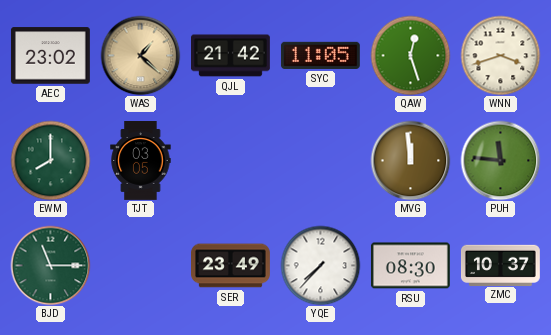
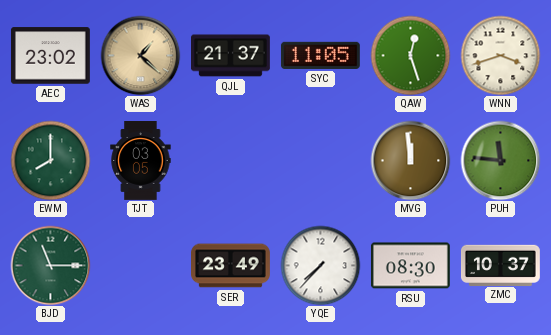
QJL: 21:42 -> 21:37
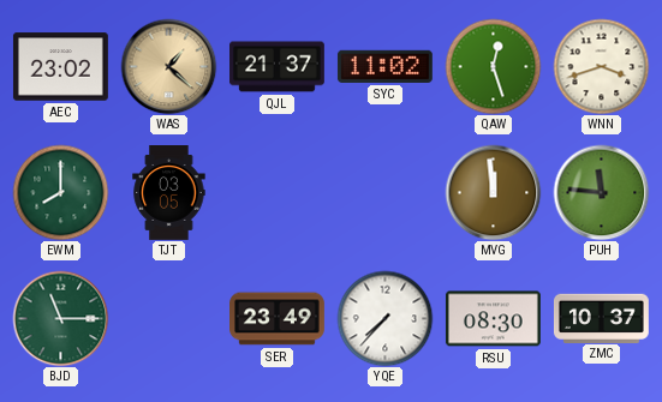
SYC: 11:05 -> 11:02
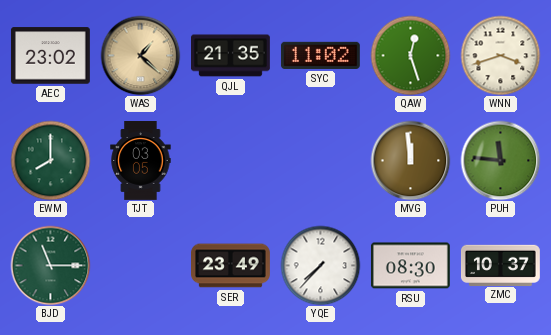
QJL: 21:37 -> 21:35
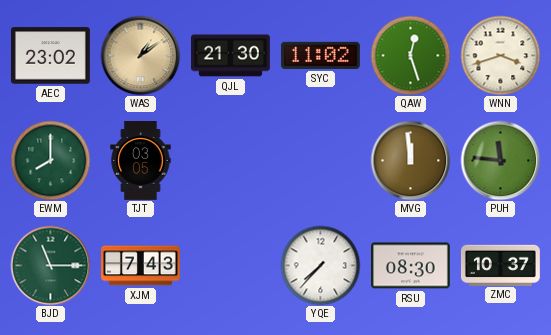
WAS: 1:22 -> 1:09
QJL: 21:35 -> 21:30
XJM: none -> 7:43
SER: 23:49 -> none
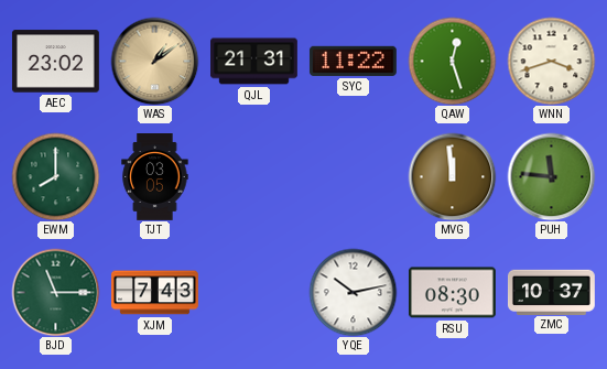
QJL: 21:30 -> 21:31
SYC: 11:02 -> 11:22
YQE: 7:37 -> 10:13
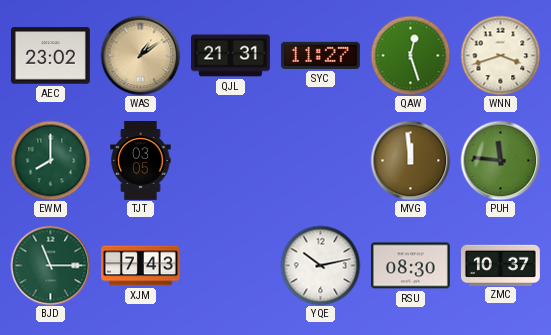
SYC: 11:22 -> 11:27
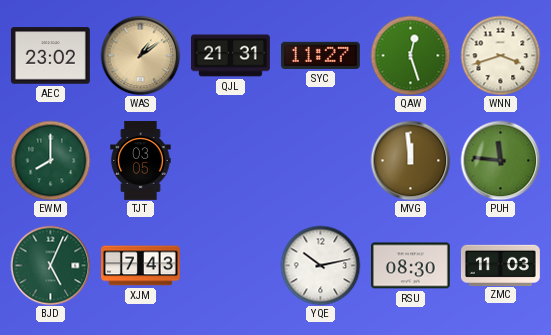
BJD: 11:15 -> 5:04
ZMC: 10:37 -> 11:03
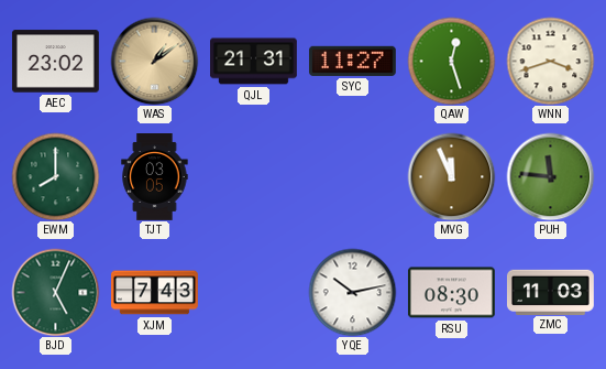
MVG: 11:59 -> 11:56
